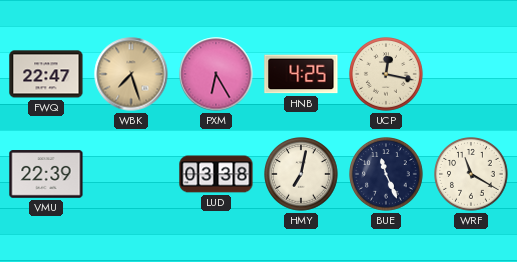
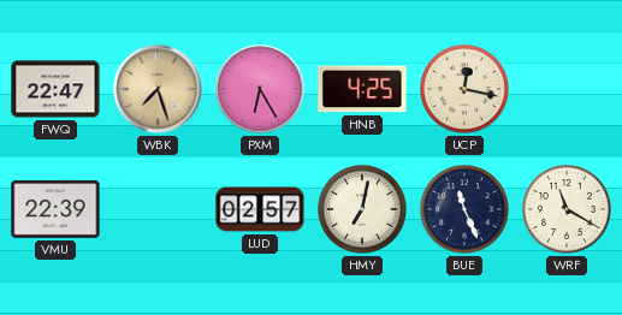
LUD: 03:38 -> 02:57
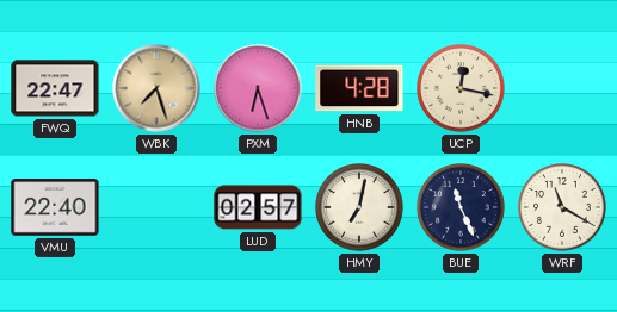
PXM: 6:25 -> 6:27
HNB: 4:25 -> 4:28
VMU: 22:39 -> 22:40
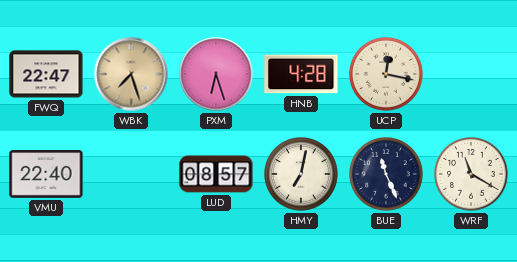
LUD: 02:57 -> 08:57
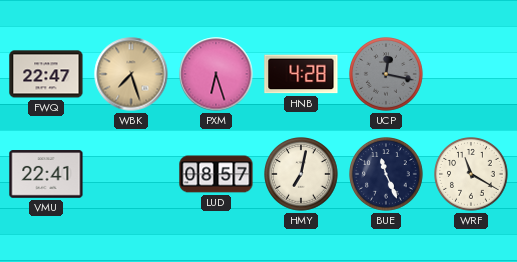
UCP dial: cream -> grey
VMU: 22:40 -> 22:41
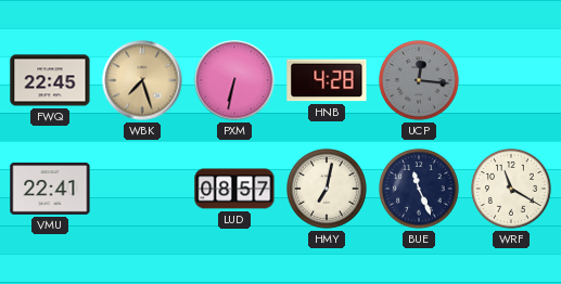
FWQ: 22:47 -> 22:45
PXM: 6:27 -> 6:32
UCP: 12:17 -> 12:16
